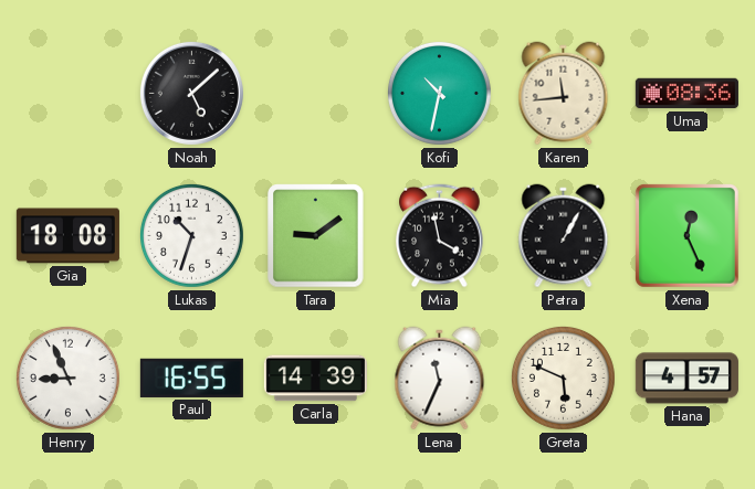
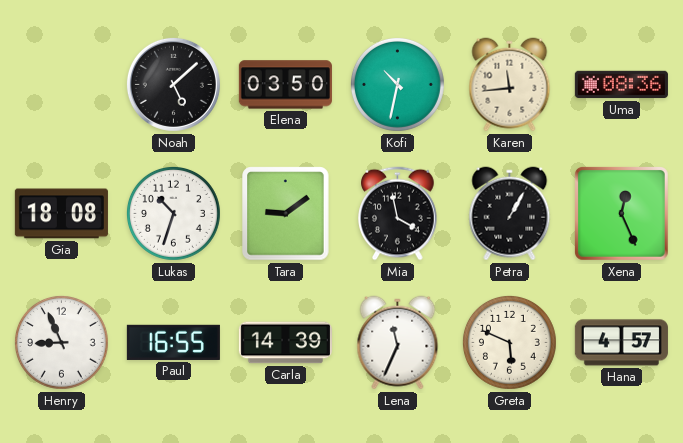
Elena: none -> 03:50
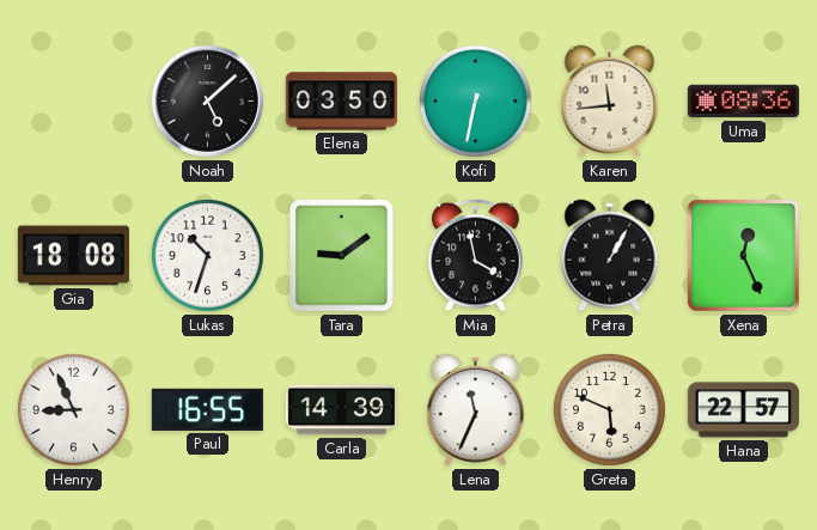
Kofi: 10:32 -> 6:32
Hana: 4:57 -> 22:57
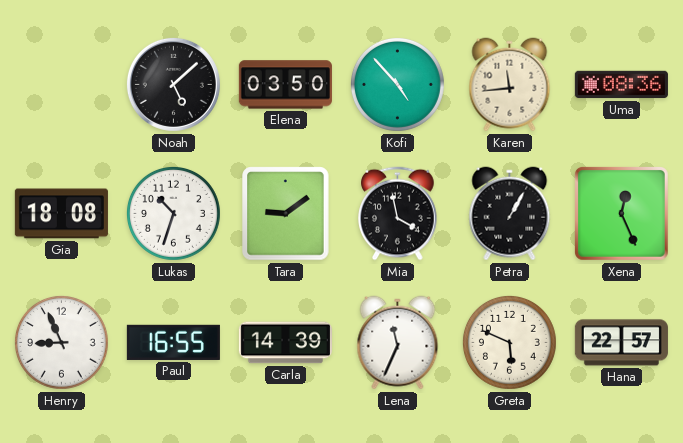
Kofi: 6:32 -> 4:53
